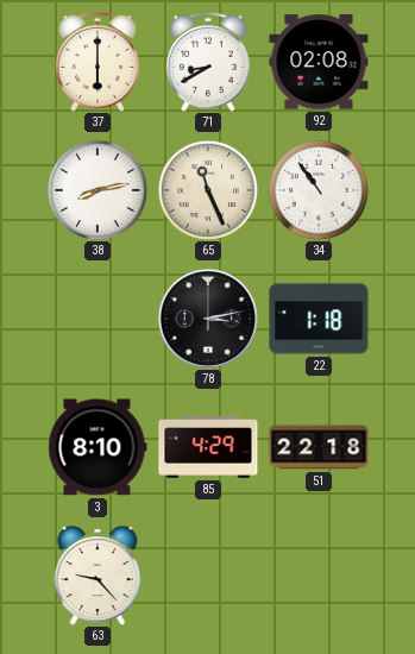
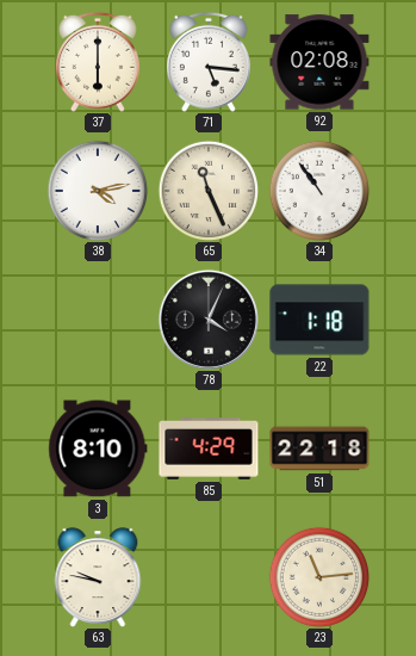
71: 8:40 -> 5:16
38: 8:13 -> 4:13
78: 3:13 -> 4:04
63: 9:23 -> 9:47
23: none -> 11:14
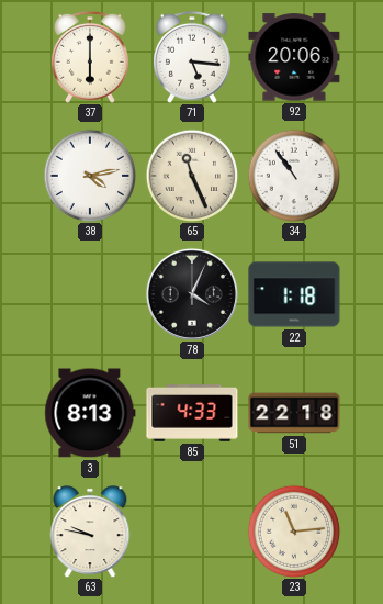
92: 02:08 -> 20:06
3: 8:10 -> 8:13
85: 4:29 -> 4:33
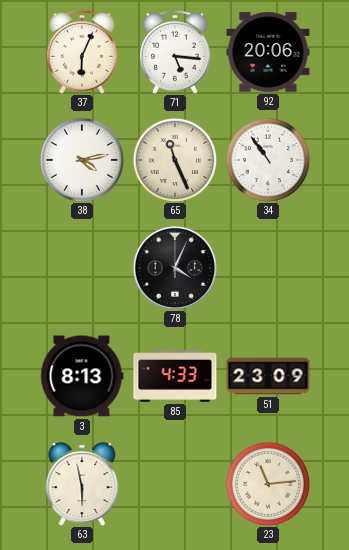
37: 6:00 -> 6:04
22: 1:18 -> none
51: 22:18 -> 23:09
63: 9:47 -> 5:58
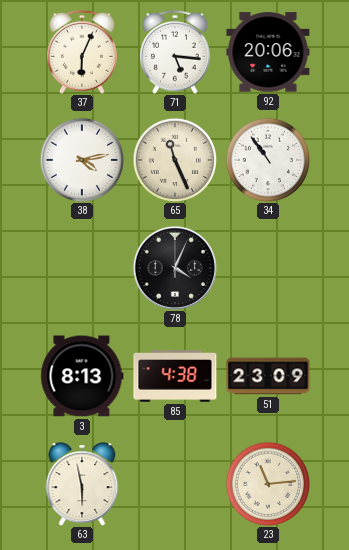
85: 4:33 -> 4:38
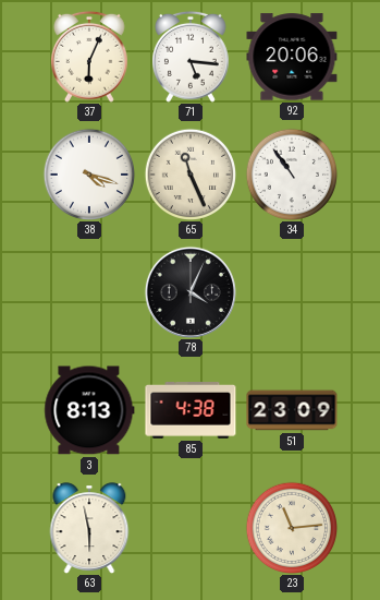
38: 4:13 -> 4:18
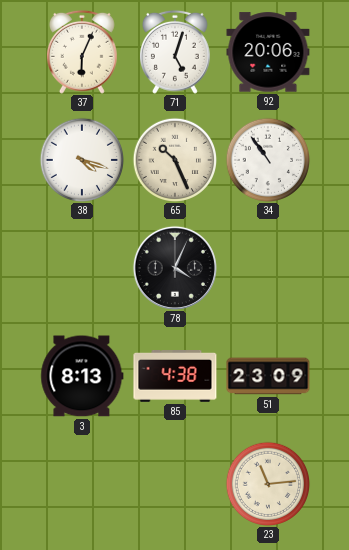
71: 5:16 -> 5:03
65: 11:26 -> 10:26
63: 5:58 -> none
